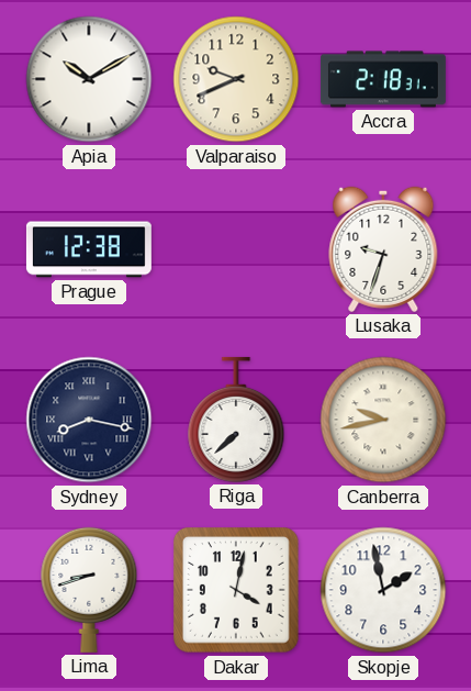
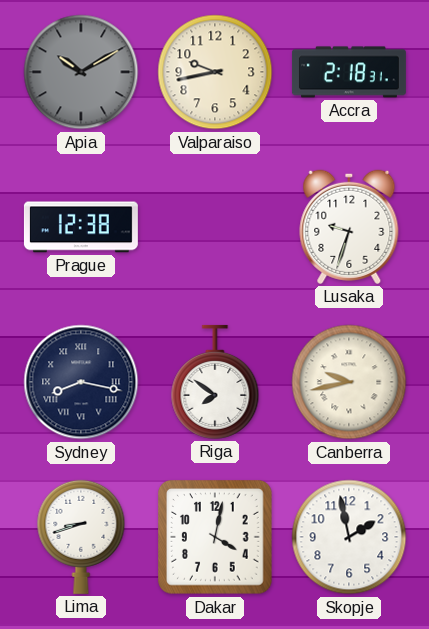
Apia dial: white -> grey
Valparaiso: 9:41 -> 9:43
Riga: 7:38 -> 7:51
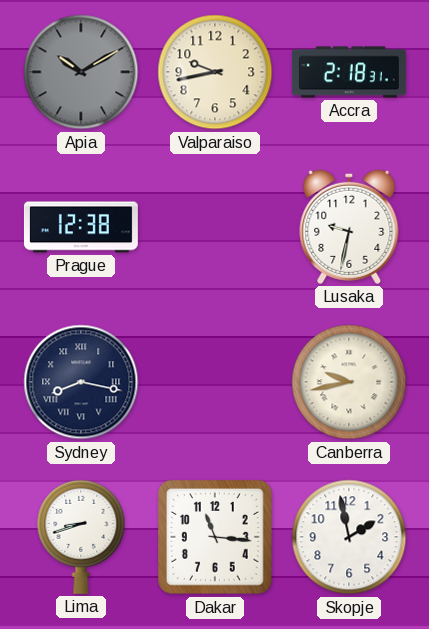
Lusaka: 9:33 -> 9:32
Riga: 7:51 -> none
Dakar: 4:02 -> 11:16
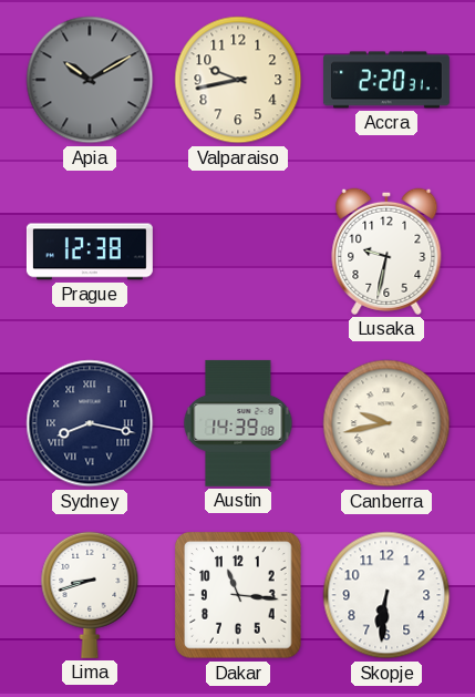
Accra: 2:18 -> 2:20
Austin: none -> 14:39
Skopje: 1:58 -> 6:31
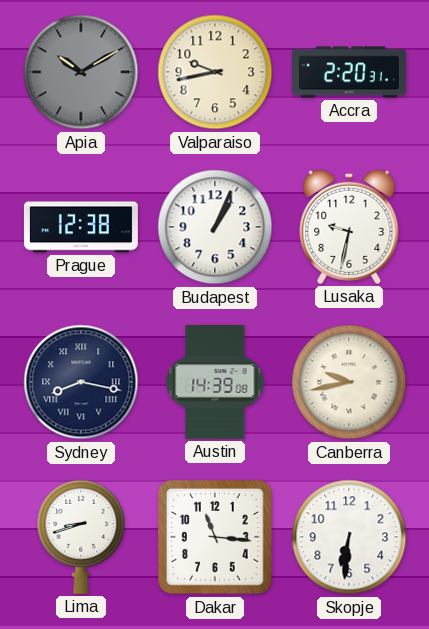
Budapest: none -> 1:04
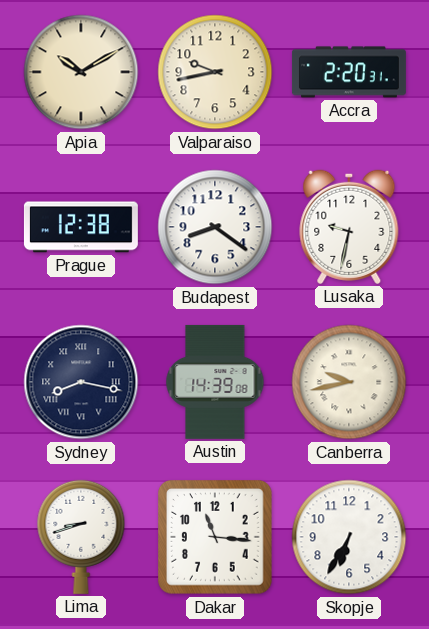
Apia dial: grey -> cream
Budapest: 1:04 -> 8:21
Skopje: 6:31 -> 6:35
